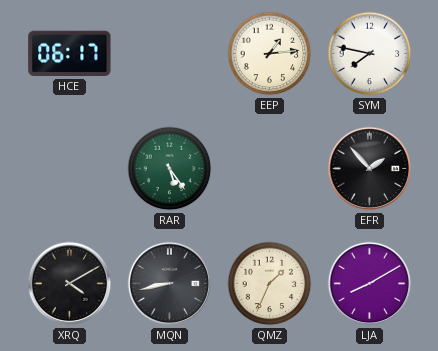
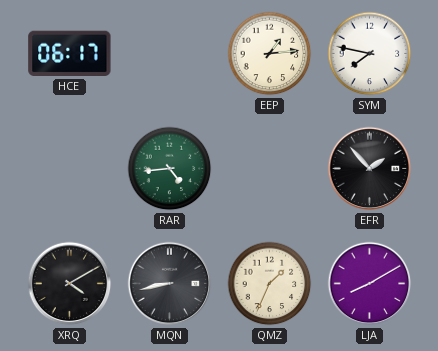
RAR: 5:24 -> 4:44
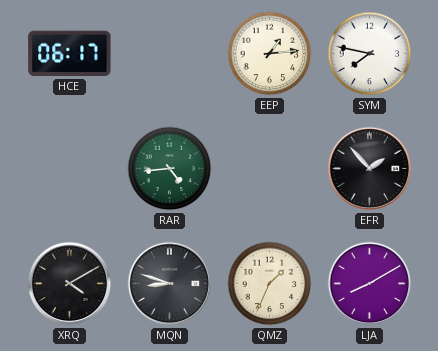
MQN: 8:43 -> 8:48
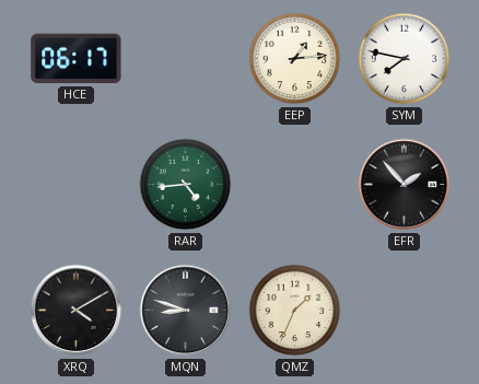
LJA: 8:10 -> none
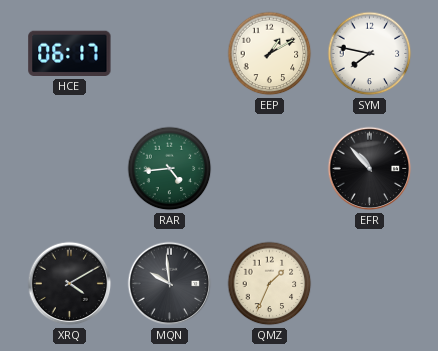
EEP: 1:14 -> 1:10
EFR: 1:53 -> 10:53
MQN: 8:48 -> 9:59
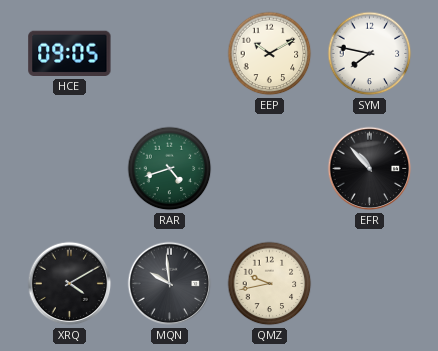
HCE: 06:17 -> 09:05
EEP: 1:10 -> 10:10
RAR: 4:44 -> 4:42
QMZ: 1:34 -> 9:43
